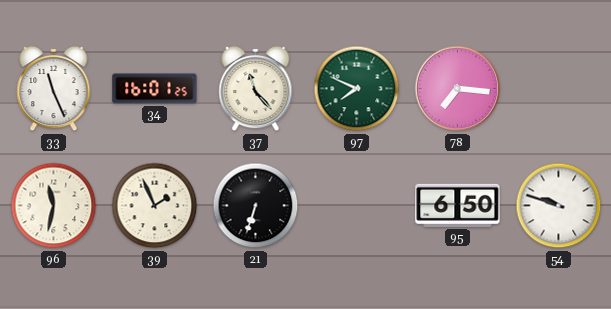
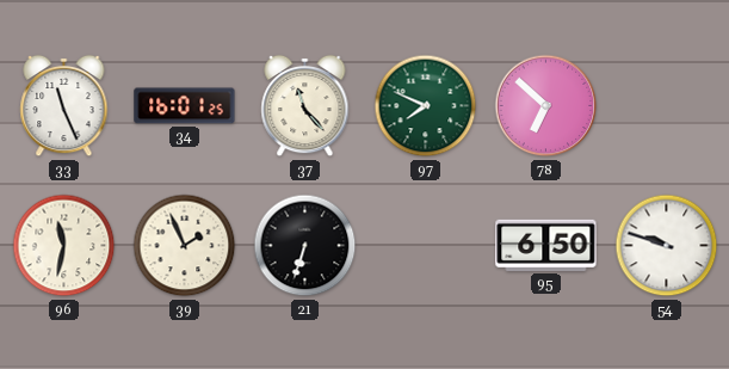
78: 7:16 -> 6:52
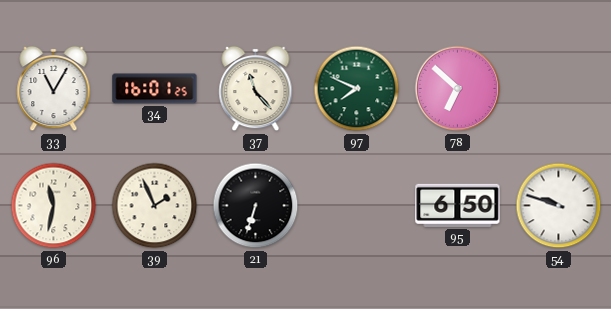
33: 11:26 -> 11:05
